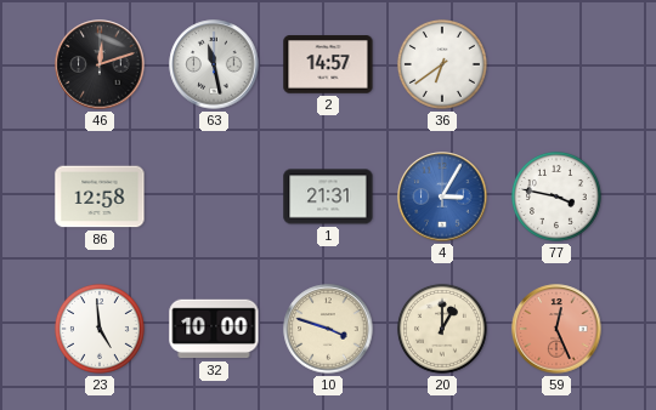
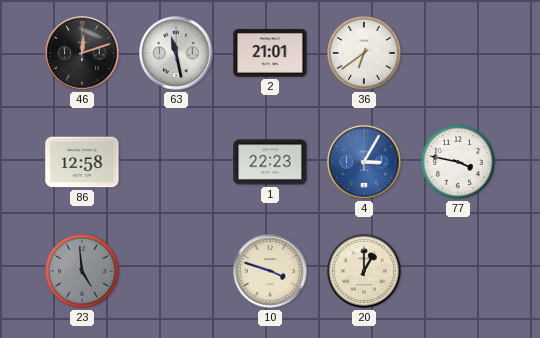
2: 14:57 -> 21:01
1: 21:31 -> 22:23
23 dial: white -> grey
32: 10:00 -> none
59: 12:26 -> none
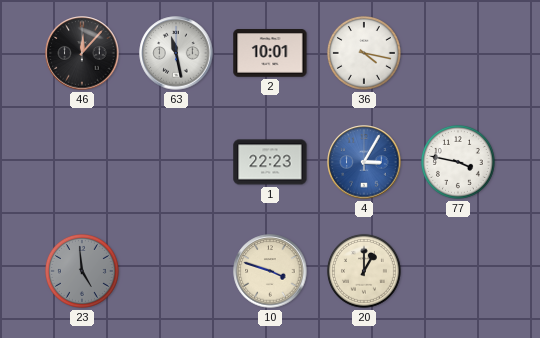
46: 12:12 -> 12:07
2: 21:01 -> 10:01
36: 6:39 -> 4:17
86: 12:58 -> none
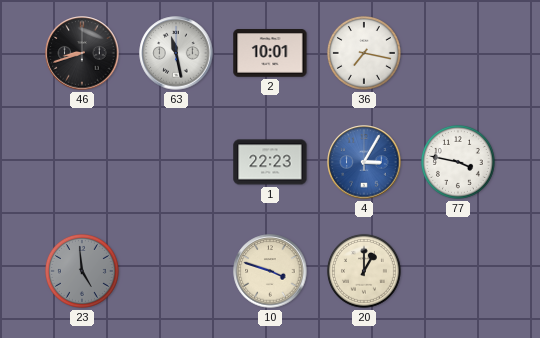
46: 12:07 -> 8:42
36: 4:17 -> 7:17
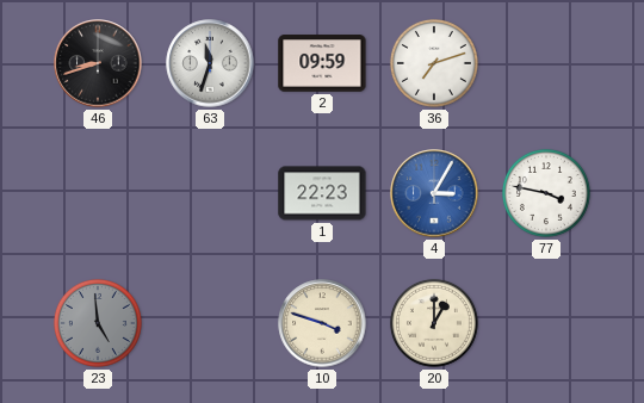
63: 11:28 -> 11:33
2: 10:01 -> 09:59
36: 7:17 -> 7:12
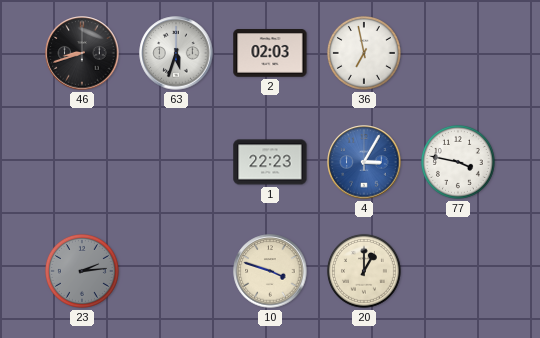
63: 11:33 -> 5:33
2: 09:59 -> 02:03
36: 7:12 -> 6:58
23: 4:59 -> 2:14
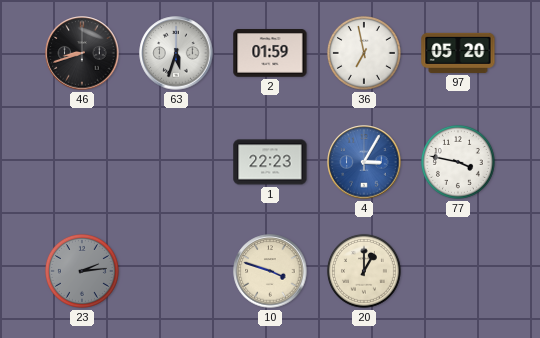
2: 02:03 -> 01:59
97: none -> 05:20
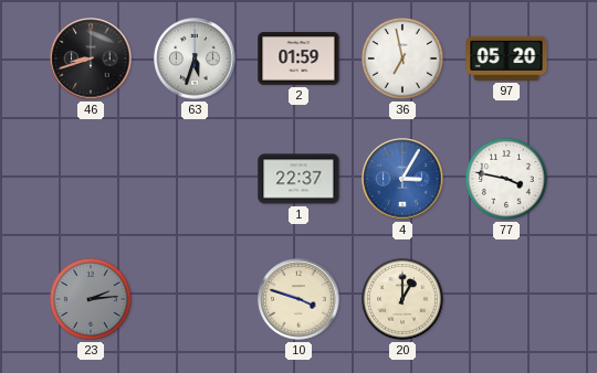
1: 22:23 -> 22:37
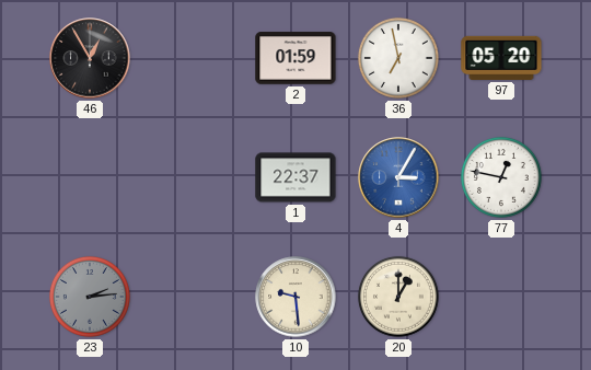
46: 8:42 -> 12:55
63: 5:33 -> none
77: 3:47 -> 12:47
10: 3:48 -> 9:29
